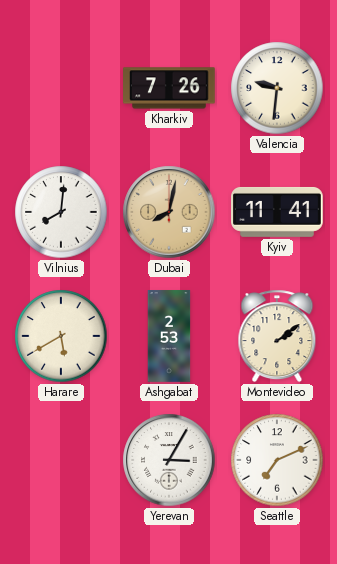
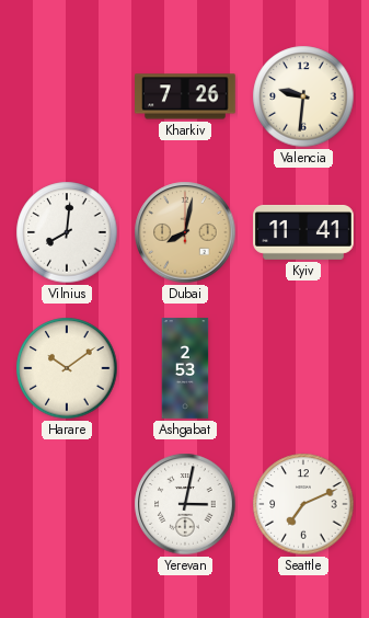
Harare: 5:40 -> 10:09
Montevideo: 2:09 -> none
Yerevan: 3:05 -> 3:02
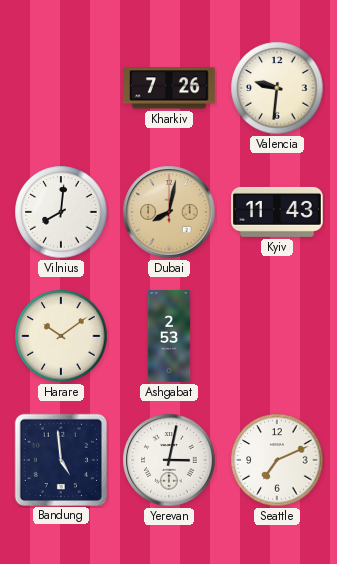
Kyiv: 11:41 -> 11:43
Bandung: none -> 4:59
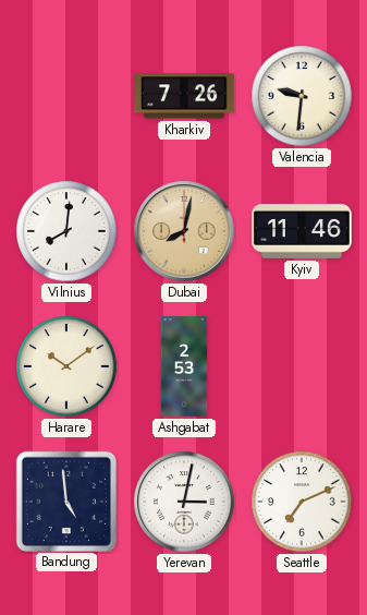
Kyiv: 11:43 -> 11:46
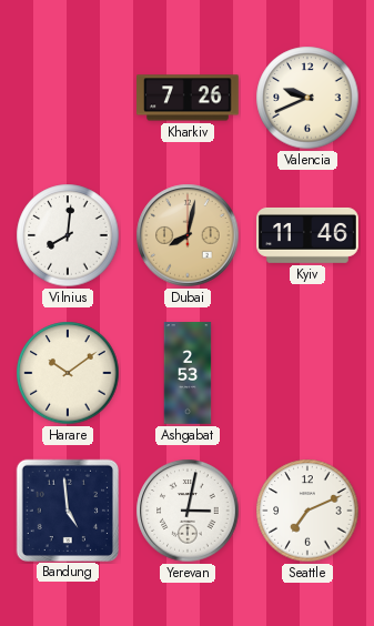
Valencia: 9:31 -> 9:41
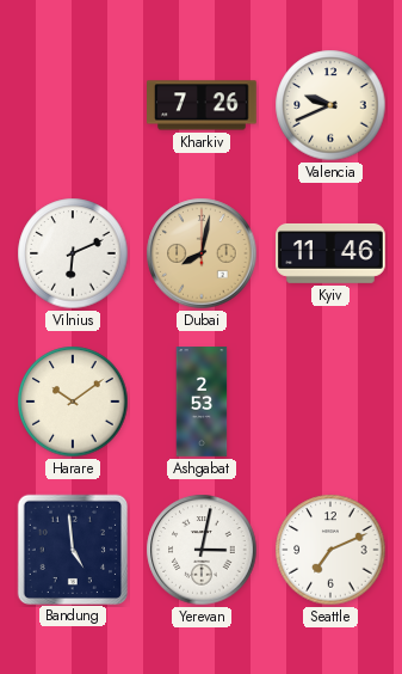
Vilnius: 8:01 -> 6:11
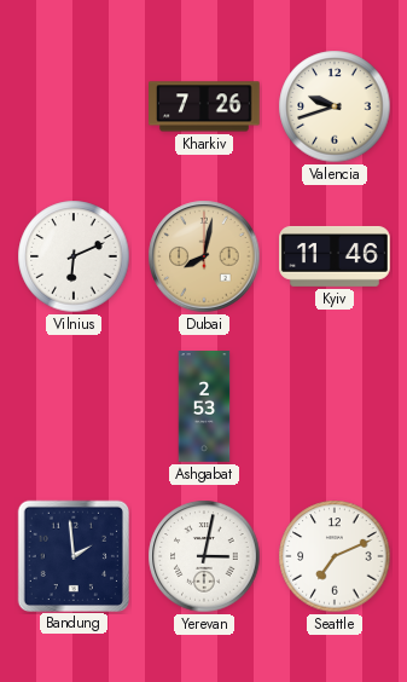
Valencia: 9:41 -> 9:42
Harare: 10:09 -> none
Bandung: 4:59 -> 1:59
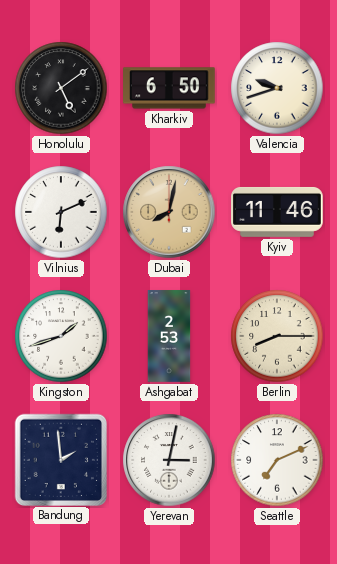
Honolulu: none -> 5:09
Kharkiv: 7:26 -> 6:50
Kingston: none -> 1:42
Berlin: none -> 8:15
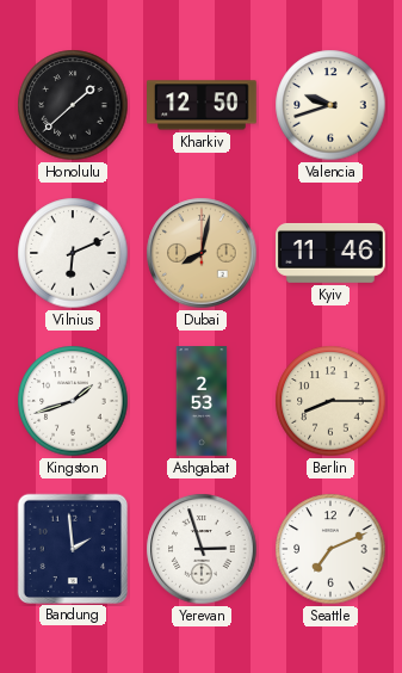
Honolulu: 5:09 -> 1:38
Kharkiv: 6:50 -> 12:50
Yerevan: 3:02 -> 2:57
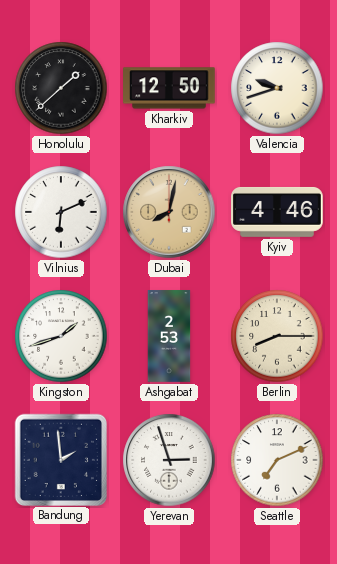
Kyiv: 11:46 -> 4:46
